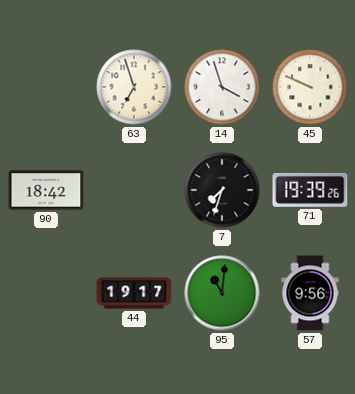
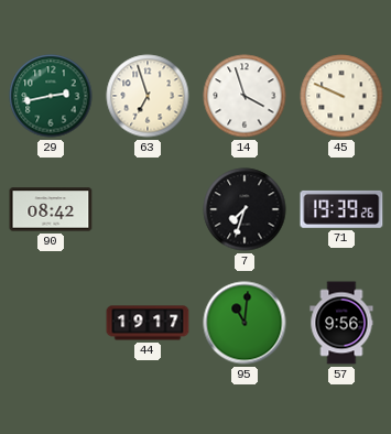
29: none -> 2:43
90: 18:42 -> 08:42
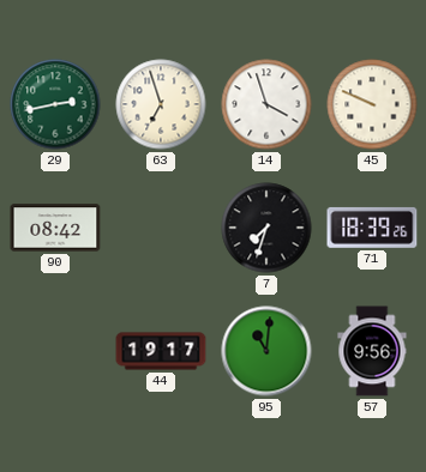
71: 19:39 -> 18:39
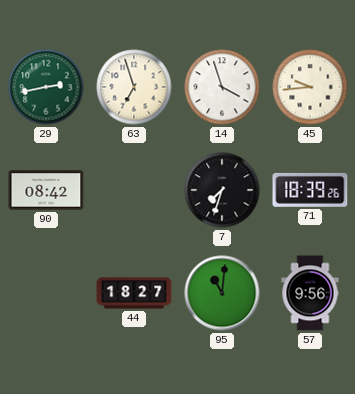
45: 9:49 -> 9:44
44: 19:17 -> 18:27
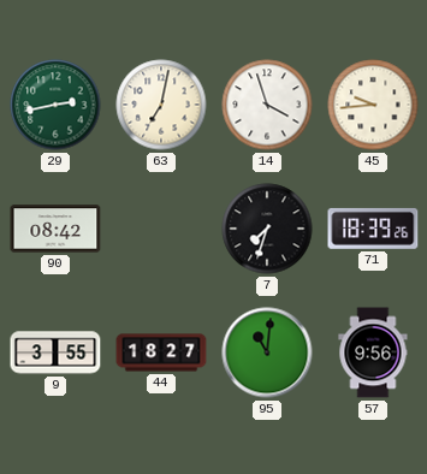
63: 6:57 -> 7:02
9: none -> 3:55
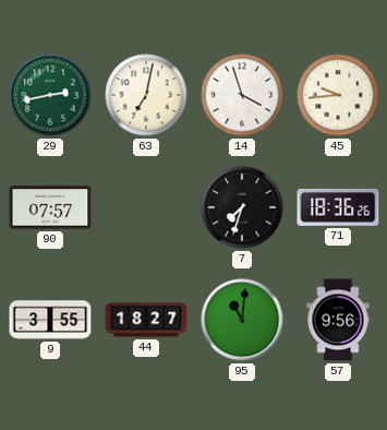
90: 08:42 -> 07:57
71: 18:39 -> 18:36
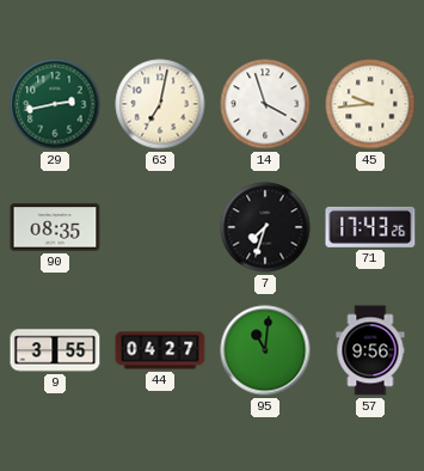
90: 07:57 -> 08:35
71: 18:36 -> 17:43
44: 18:27 -> 04:27
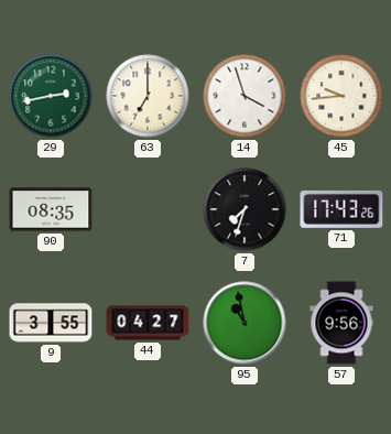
63: 7:02 -> 7:00
95: 11:01 -> 10:58
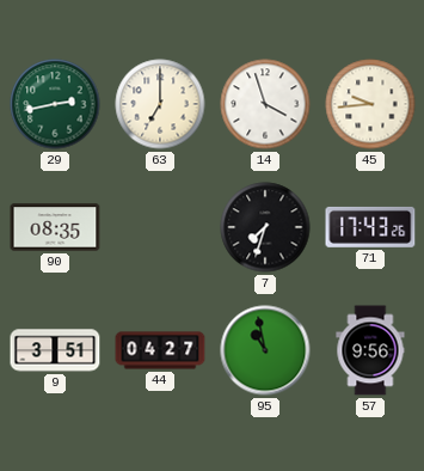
9: 3:55 -> 3:51
